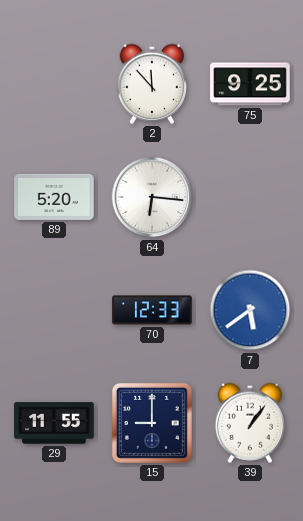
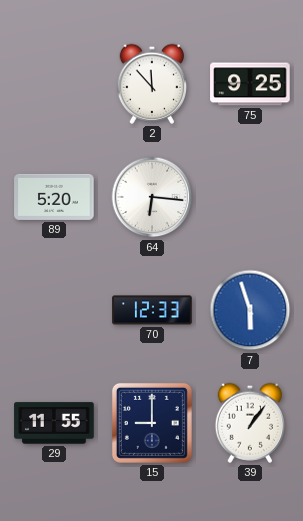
7: 5:39 -> 5:57
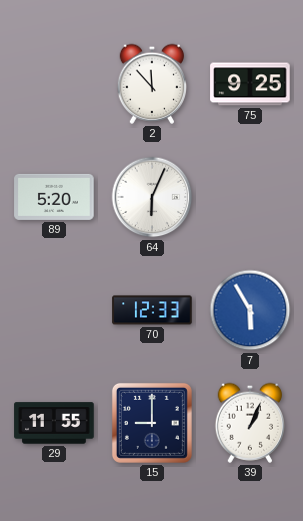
64: 6:16 -> 6:04
7: 5:57 -> 5:55
39: 1:06 -> 1:04
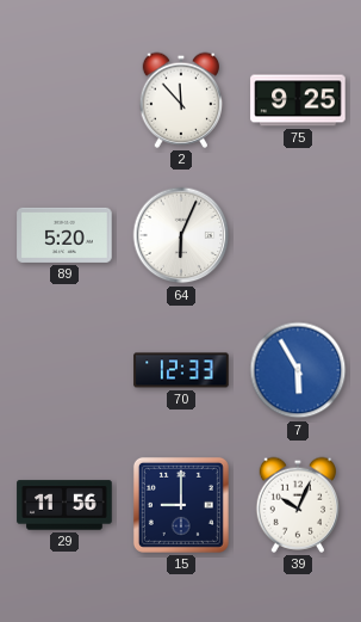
29: 11:55 -> 11:56
39: 1:04 -> 10:04
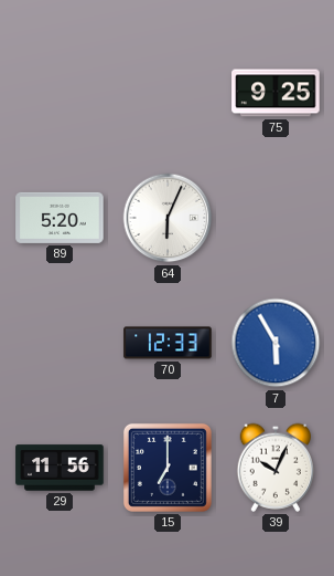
2: 11:53 -> none
15: 9:00 -> 7:00
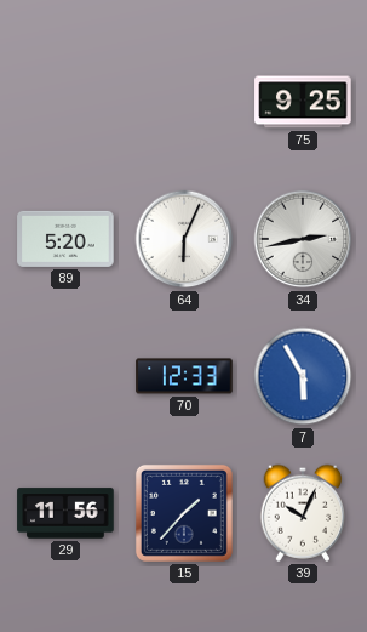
34: none -> 2:43
15: 7:00 -> 1:37
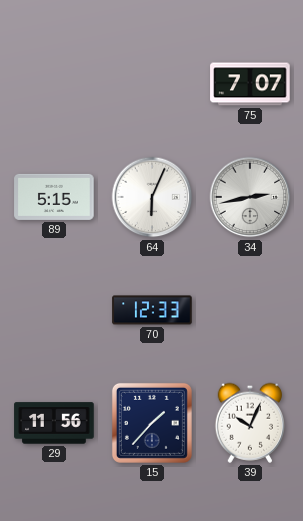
75: 9:25 -> 7:07
89: 5:20 -> 5:15
7: 5:55 -> none
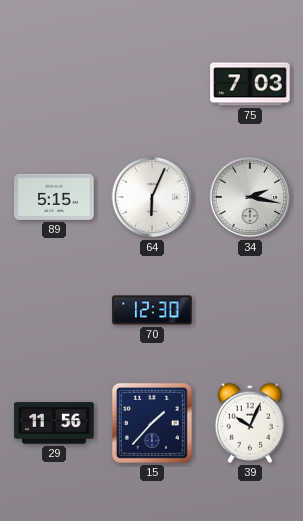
75: 7:07 -> 7:03
34: 2:43 -> 2:17
70: 12:33 -> 12:30
